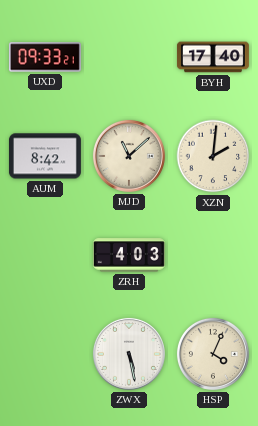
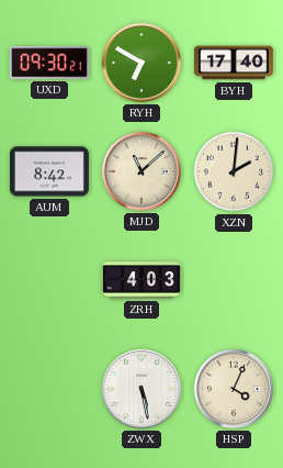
UXD: 09:33 -> 09:30
RYH: none -> 6:50
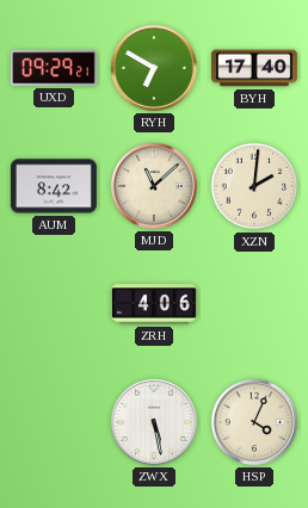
UXD: 09:30 -> 09:29
ZRH: 4:03 -> 4:06
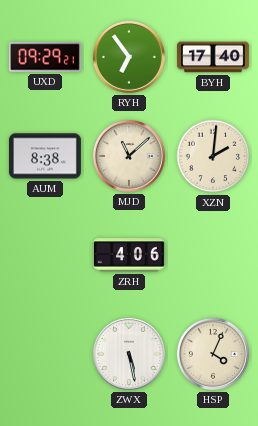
RYH: 6:50 -> 6:54
AUM: 8:42 -> 8:38
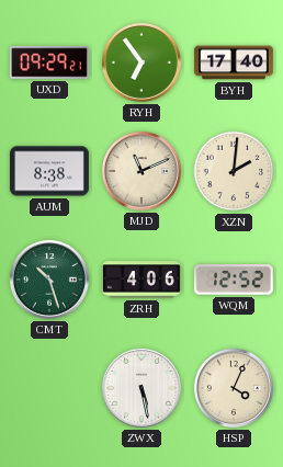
MJD: 11:08 -> 11:11
CMT: none -> 10:27
WQM: none -> 12:52
